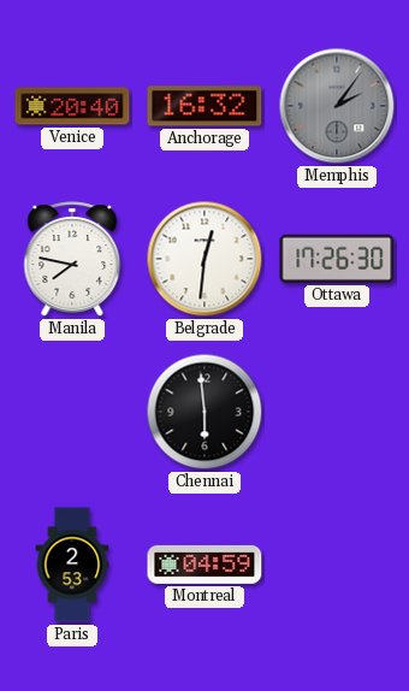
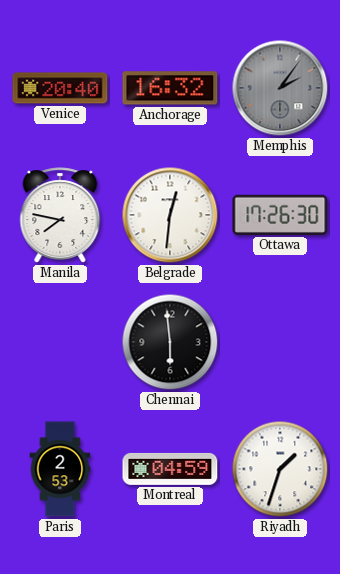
Riyadh: none -> 1:33
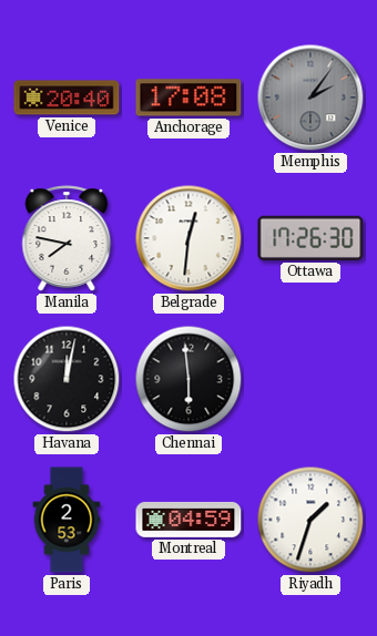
Anchorage: 16:32 -> 17:08
Havana: none -> 12:02
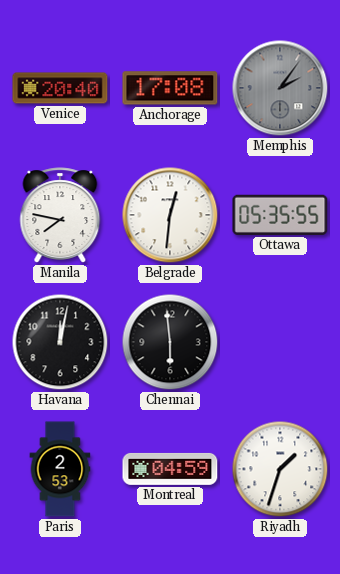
Ottawa: 17:26 -> 05:35
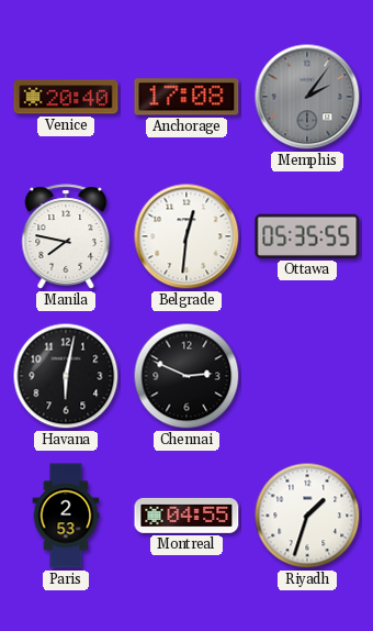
Havana: 12:02 -> 6:02
Chennai: 5:59 -> 2:49
Montreal: 04:59 -> 04:55
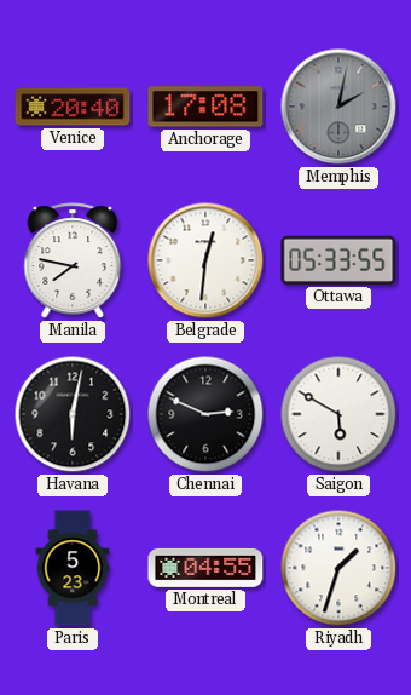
Memphis: 2:06 -> 2:02
Ottawa: 05:35 -> 05:33
Saigon: none -> 5:50
Paris: 2:53 -> 5:23
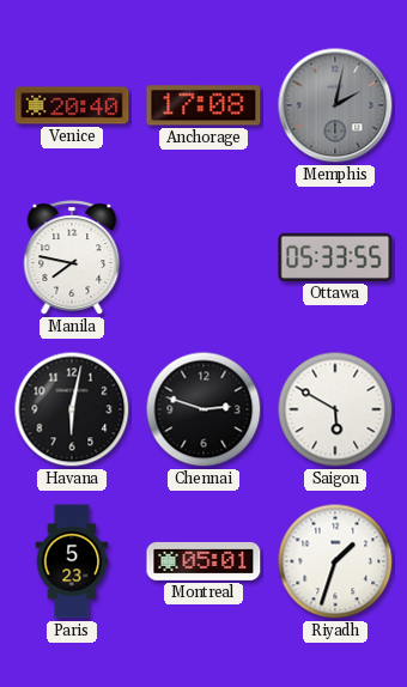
Belgrade: 12:31 -> none
Chennai: 2:49 -> 2:48
Montreal: 04:55 -> 05:01
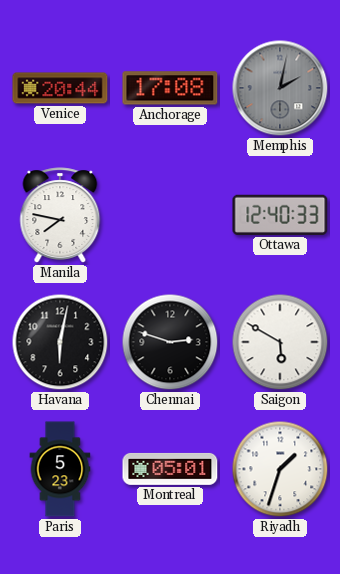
Venice: 20:40 -> 20:44
Ottawa: 05:33 -> 12:40
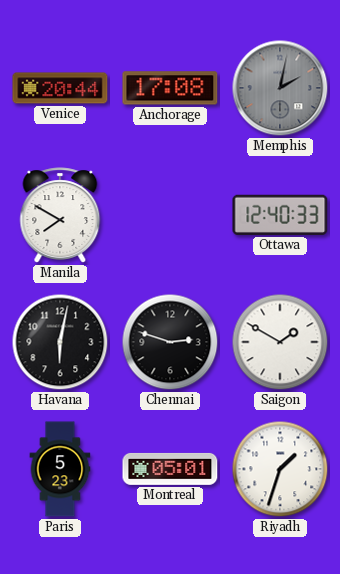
Manila: 7:47 -> 7:50
Saigon: 5:50 -> 1:50
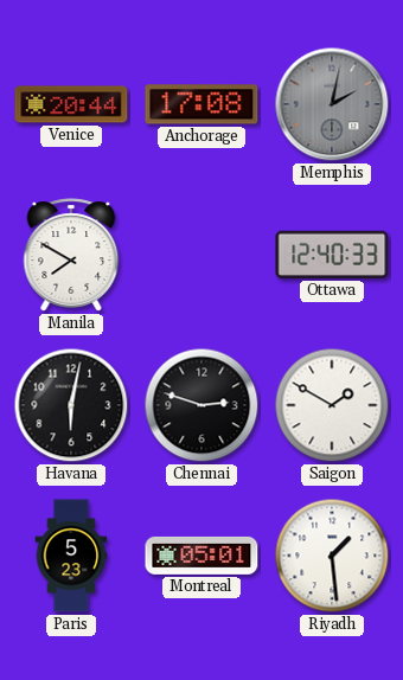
Riyadh: 1:33 -> 1:29
